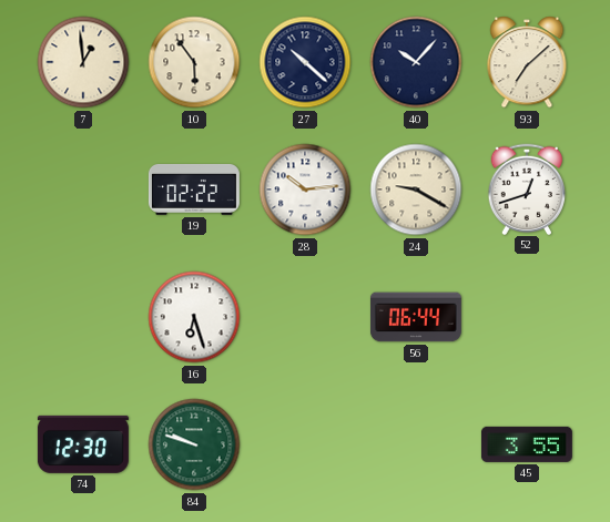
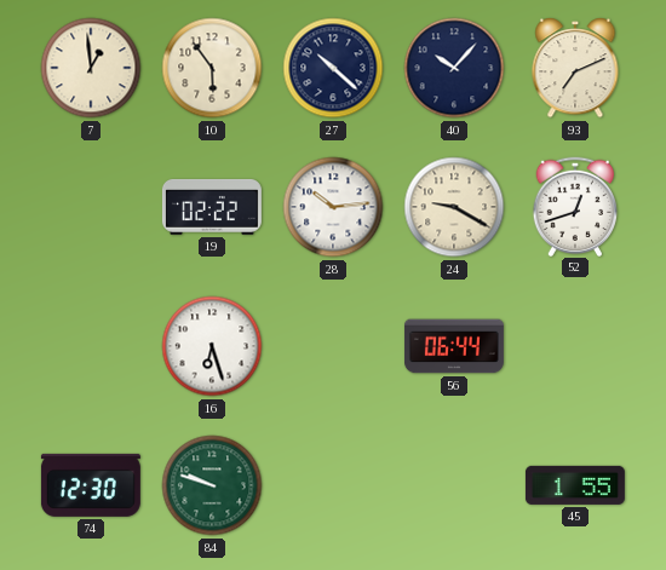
93: 7:08 -> 7:11
45: 3:55 -> 1:55
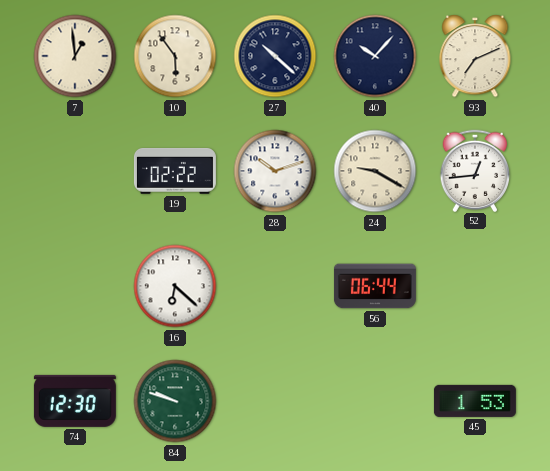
28: 10:14 -> 10:12
52: 12:42 -> 12:44
16: 6:27 -> 6:22
45: 1:55 -> 1:53
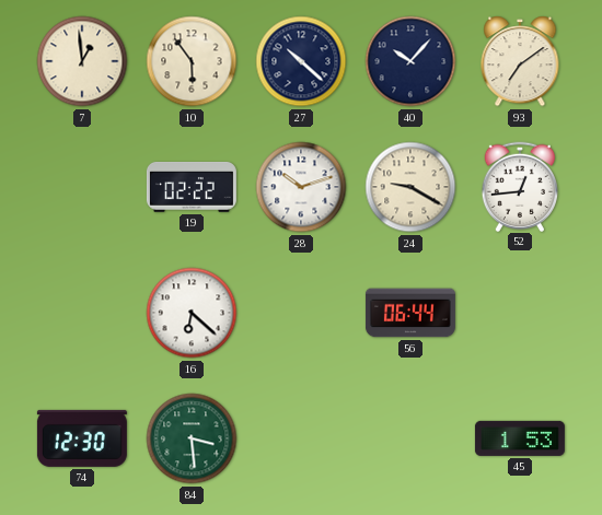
93: 7:11 -> 7:09
84: 9:48 -> 3:29
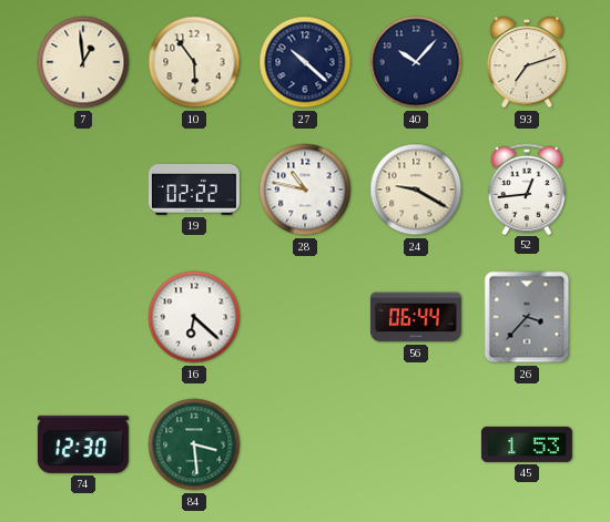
93: 7:09 -> 7:12
28: 10:12 -> 10:47
26: none -> 3:37
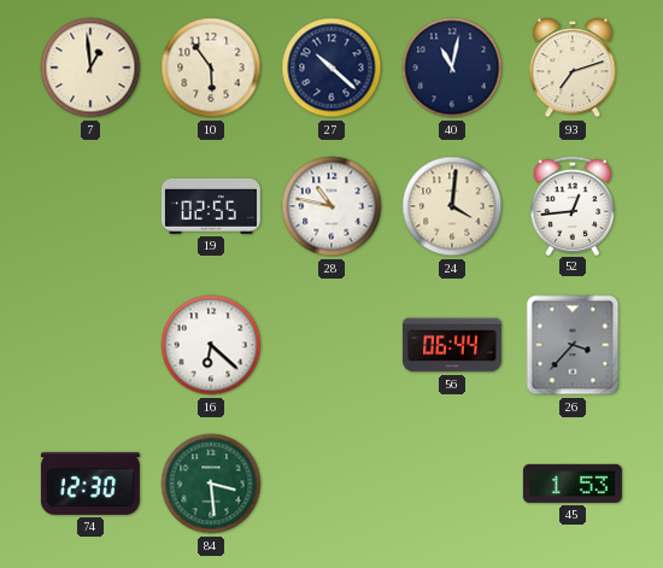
40: 10:07 -> 11:02
19: 02:22 -> 02:55
24: 9:20 -> 4:01
